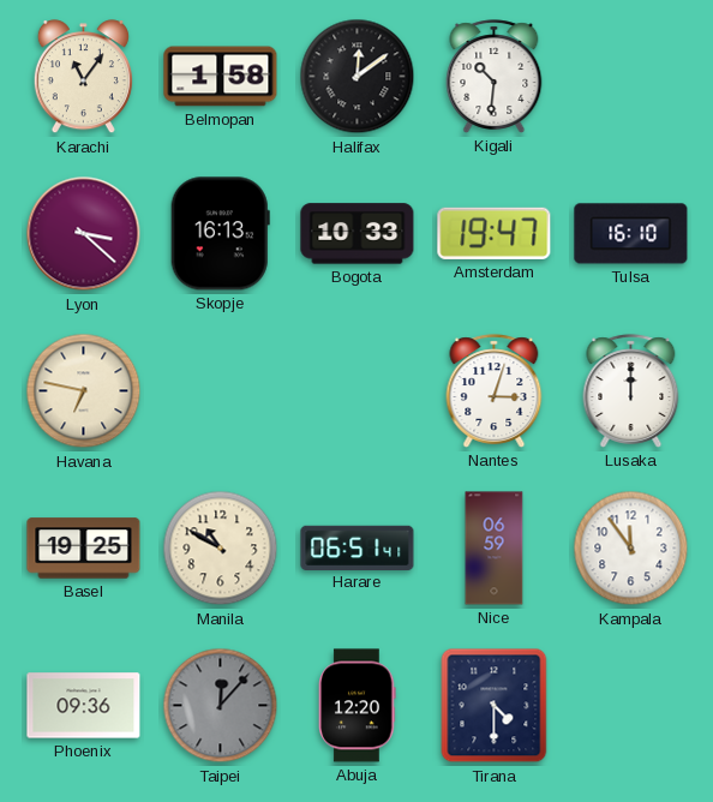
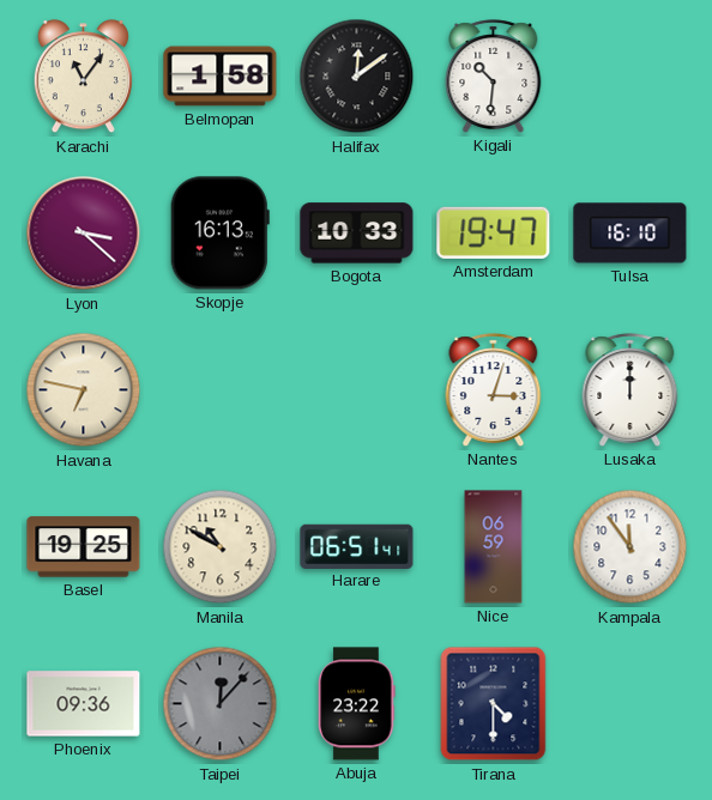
Abuja: 12:20 -> 23:22
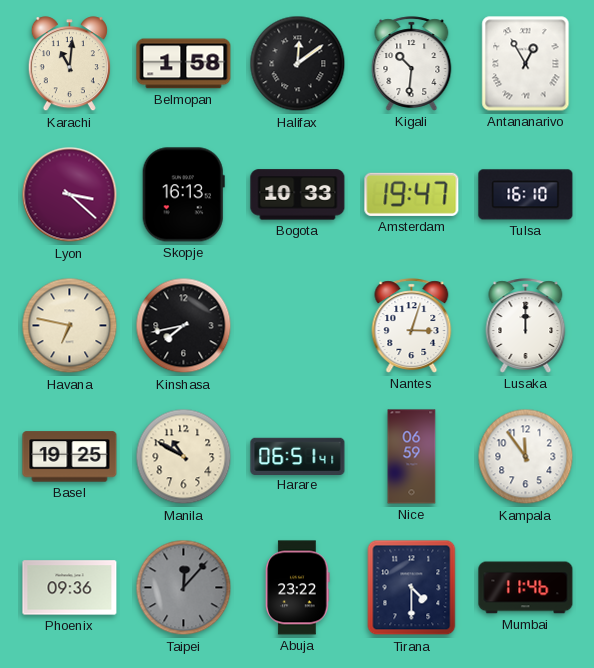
Karachi: 11:06 -> 11:01
Antananarivo: none -> 12:55
Kinshasa: none -> 7:43
Mumbai: none -> 11:46
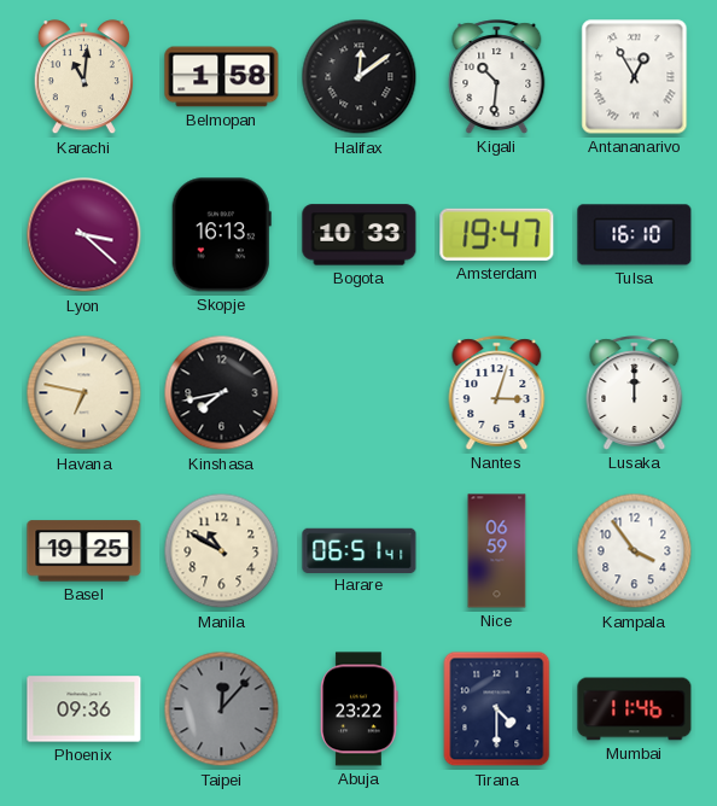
Kampala: 11:54 -> 3:54
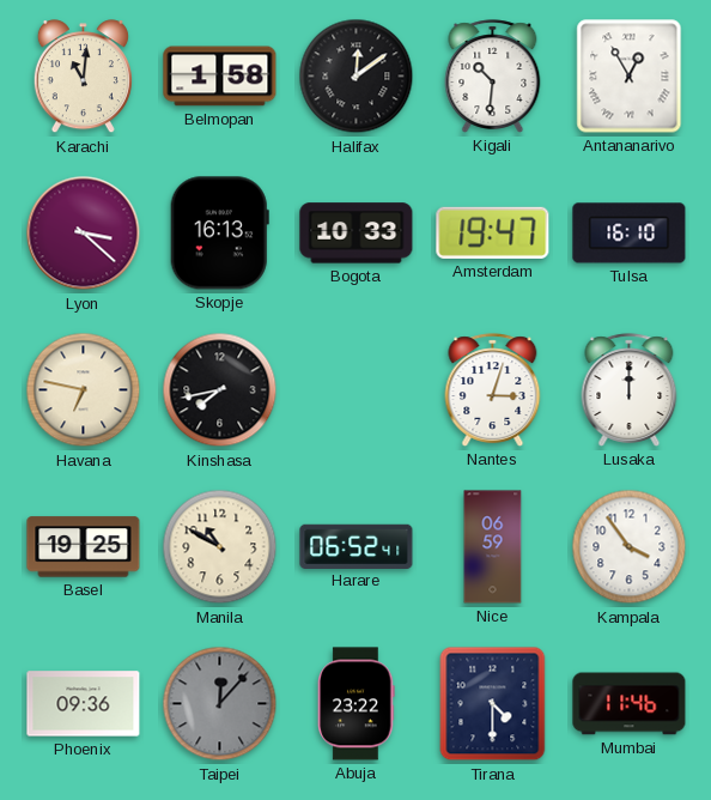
Harare: 06:51 -> 06:52
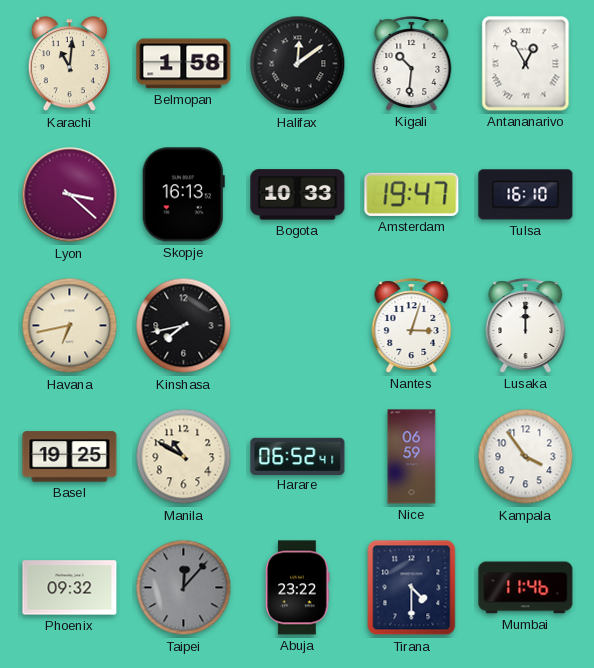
Havana: 6:47 -> 6:43
Phoenix: 09:36 -> 09:32
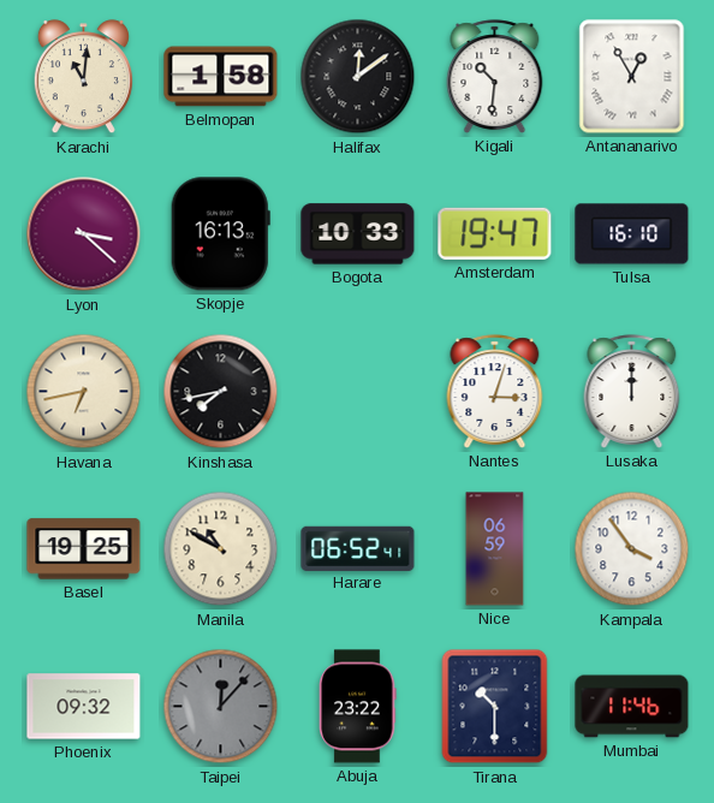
Tirana: 4:30 -> 10:30
